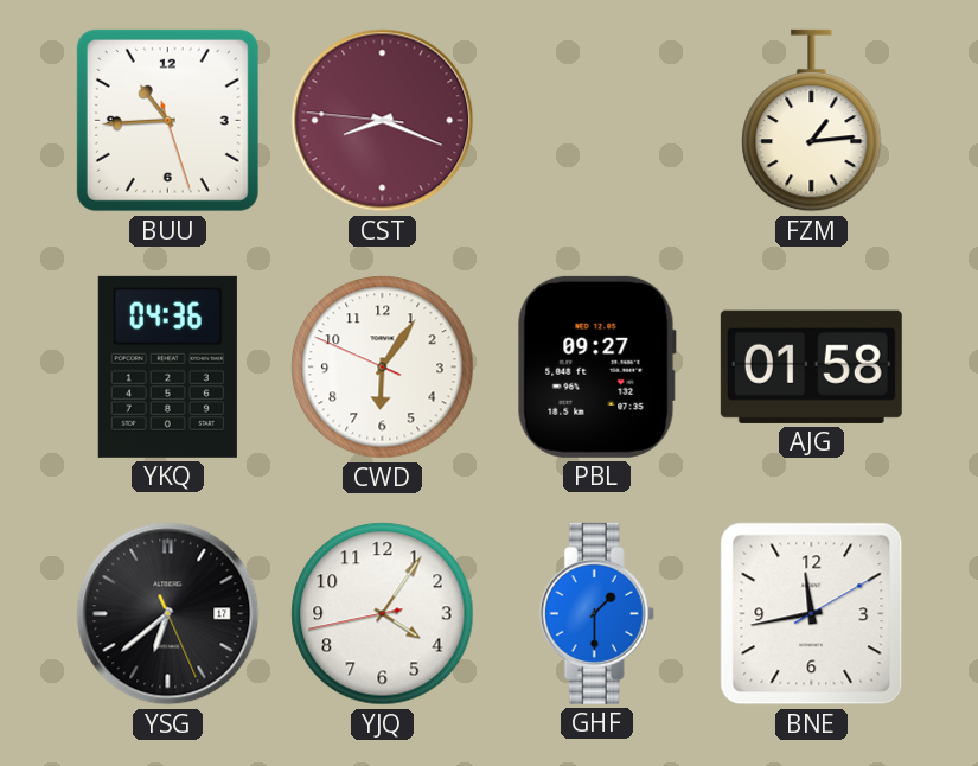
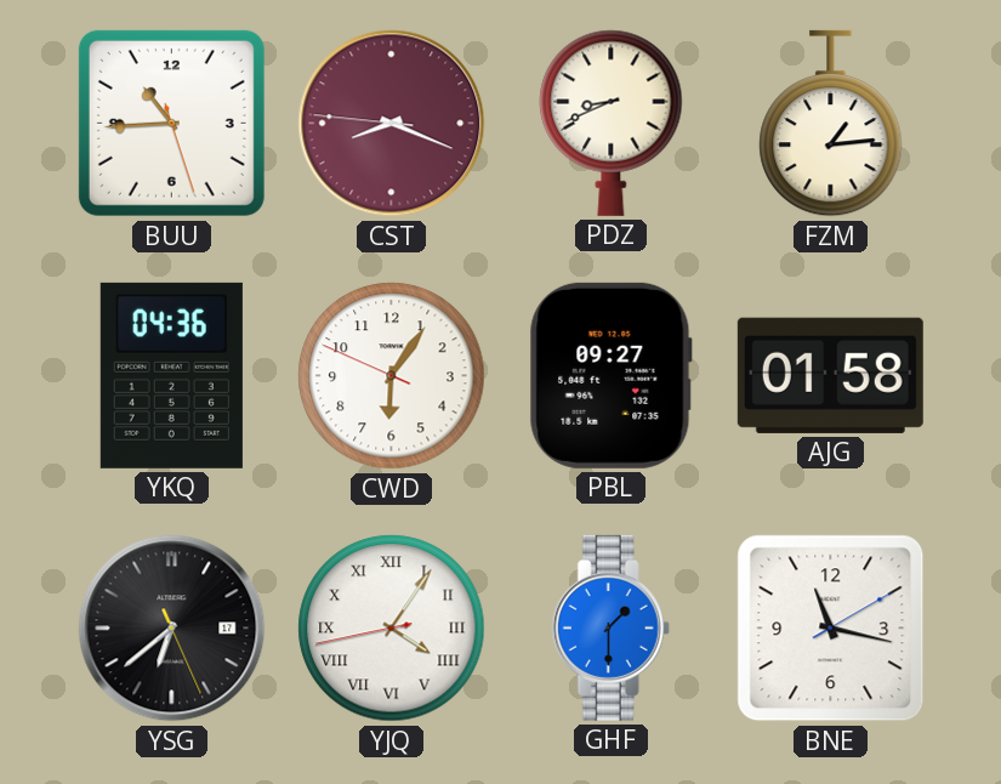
PDZ: none -> 8:41
YJQ numerals: Arabic -> Roman
BNE: 11:43 -> 11:17
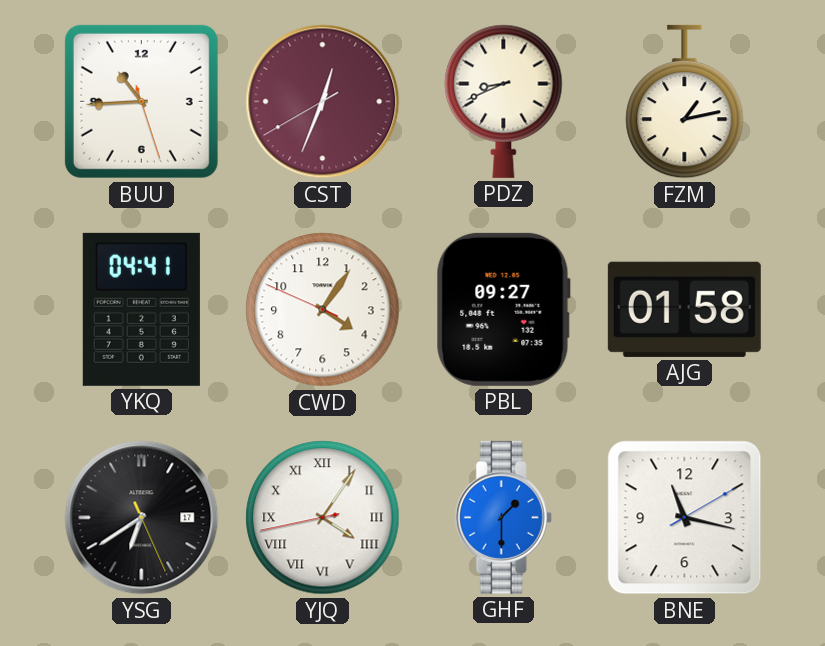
CST: 8:18 -> 12:33
FZM: 1:14 -> 1:13
YKQ: 04:36 -> 04:41
CWD: 6:05 -> 4:05
YSG: 6:38 -> 6:39
